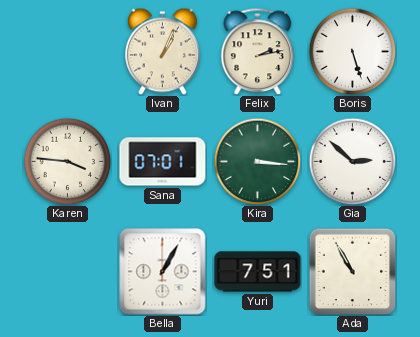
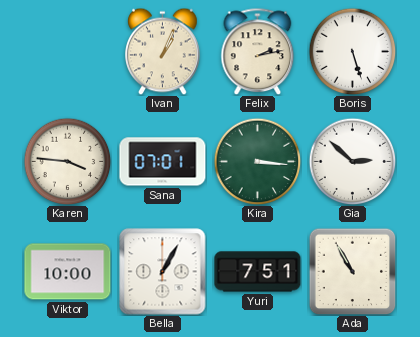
Viktor: none -> 10:00
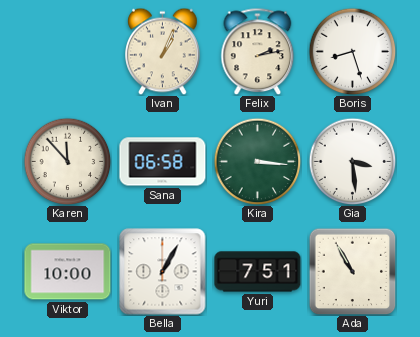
Boris: 5:27 -> 8:27
Karen: 3:46 -> 11:53
Sana: 07:01 -> 06:58
Gia: 2:52 -> 3:29
